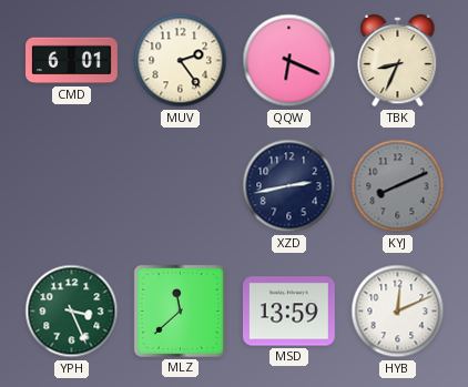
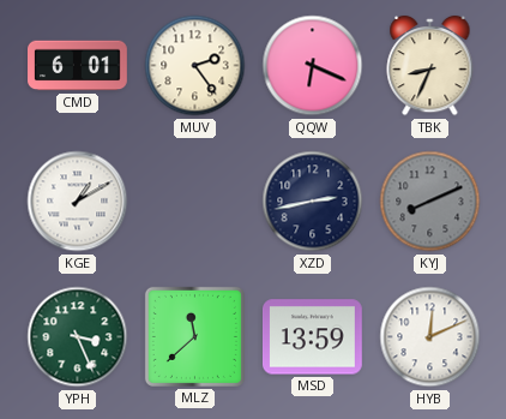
KGE: none -> 1:10
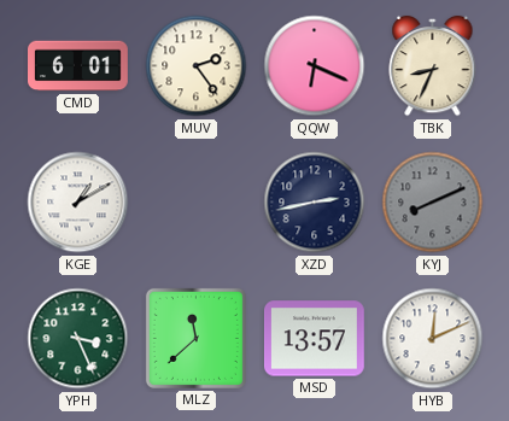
MSD: 13:59 -> 13:57
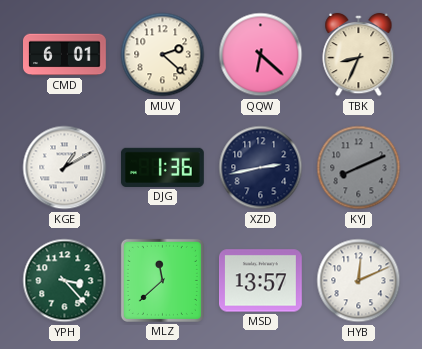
MUV: 2:24 -> 2:22
QQW: 6:19 -> 6:22
DJG: none -> 1:36
YPH: 3:26 -> 3:23
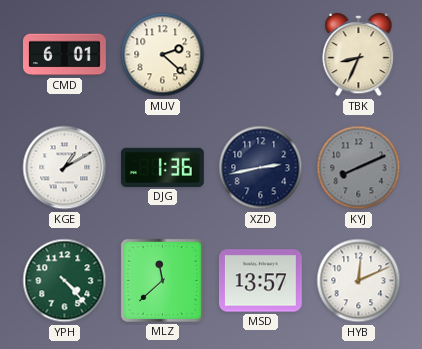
QQW: 6:22 -> none
YPH: 3:23 -> 4:23
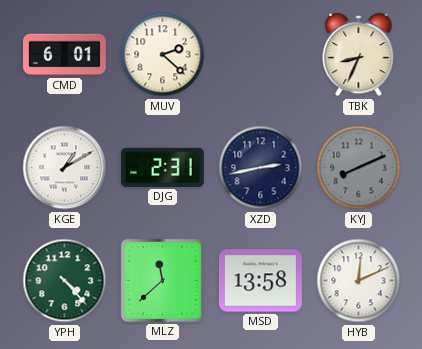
DJG: 1:36 -> 2:31
MSD: 13:57 -> 13:58
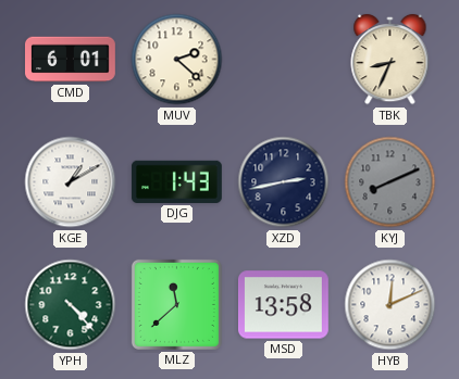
DJG: 2:31 -> 1:43
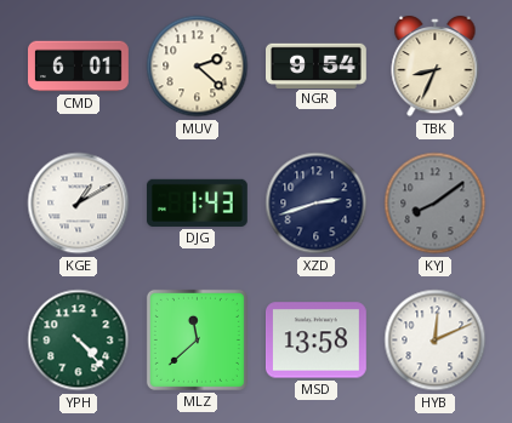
NGR: none -> 9:54
XZD: 2:43 -> 2:42
KYJ: 8:11 -> 8:09
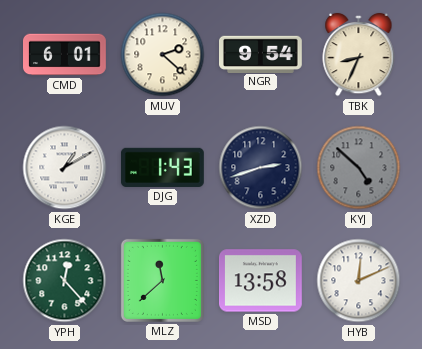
KYJ: 8:09 -> 4:52
YPH: 4:23 -> 12:23
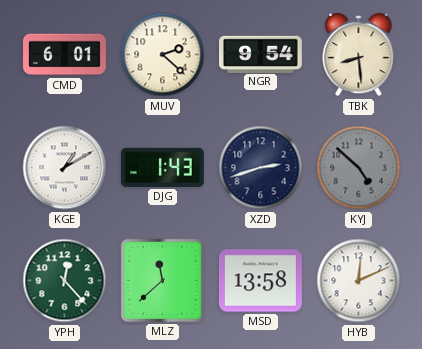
TBK: 8:34 -> 8:29
